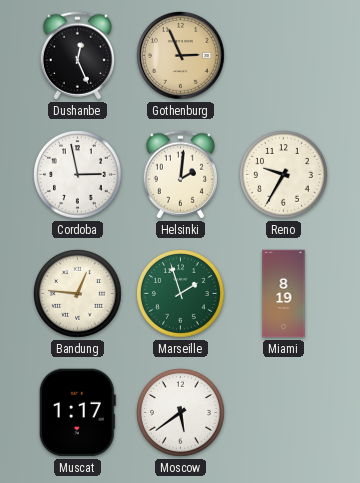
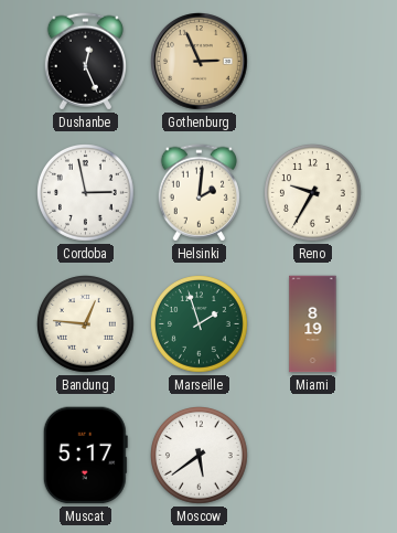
Muscat: 1:17 -> 5:17
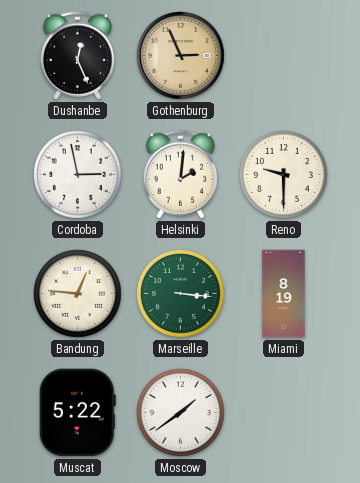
Reno: 9:35 -> 9:30
Marseille: 1:57 -> 3:16
Muscat: 5:17 -> 5:22
Moscow: 5:39 -> 1:39
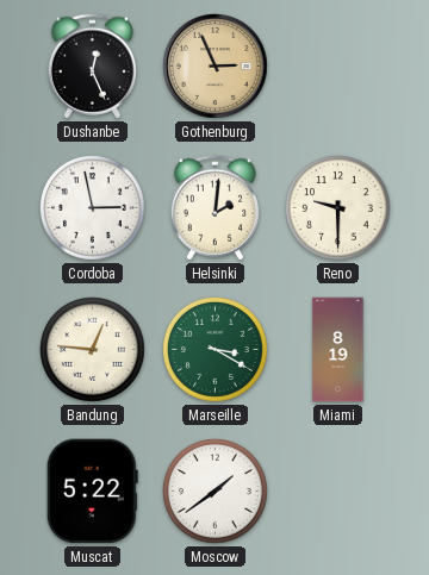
Marseille: 3:16 -> 3:20
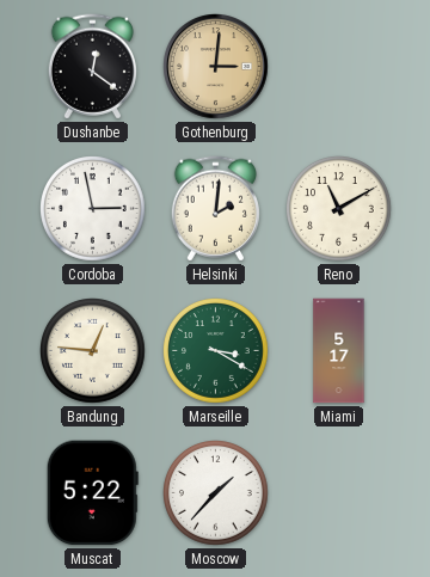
Dushanbe: 12:26 -> 12:21
Gothenburg: 2:56 -> 3:01
Reno: 9:30 -> 11:10
Miami: 8:19 -> 5:17
Moscow: 1:39 -> 1:37
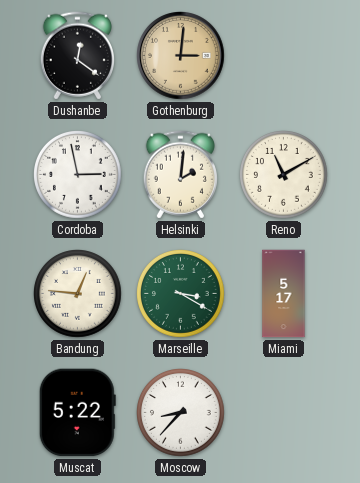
Moscow: 1:37 -> 8:37
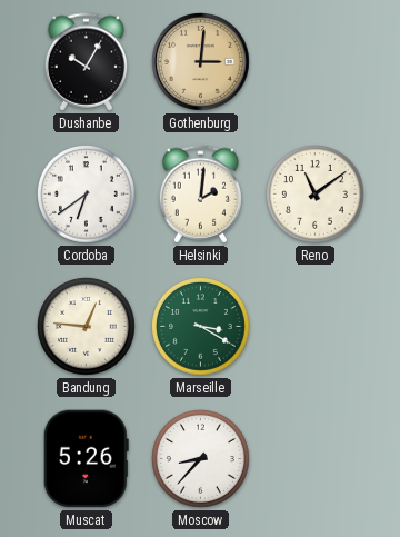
Dushanbe: 12:21 -> 10:05
Cordoba: 2:58 -> 6:39
Reno: 11:10 -> 11:09
Miami: 5:17 -> none
Muscat: 5:22 -> 5:26
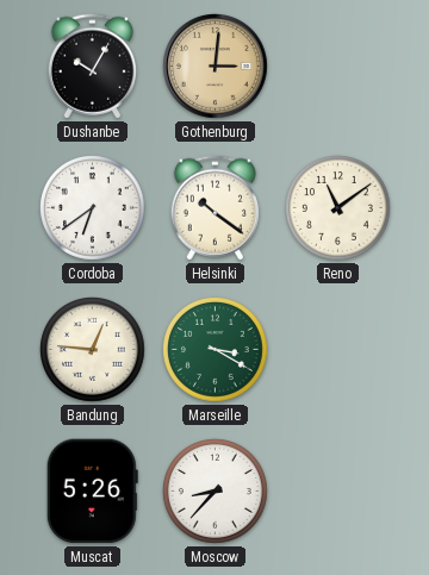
Helsinki: 2:01 -> 10:21
